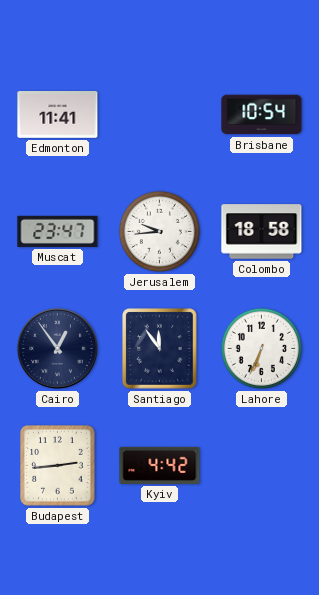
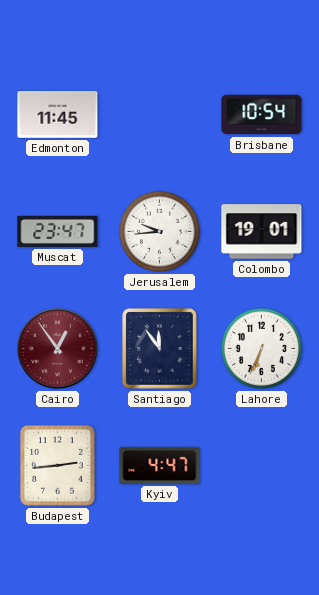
Edmonton: 11:41 -> 11:45
Colombo: 18:58 -> 19:01
Cairo dial: navy -> burgundy
Kyiv: 4:42 -> 4:47
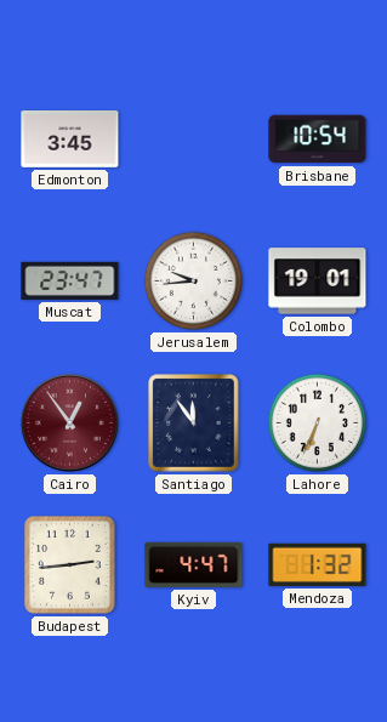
Edmonton: 11:45 -> 3:45
Mendoza: none -> 1:32
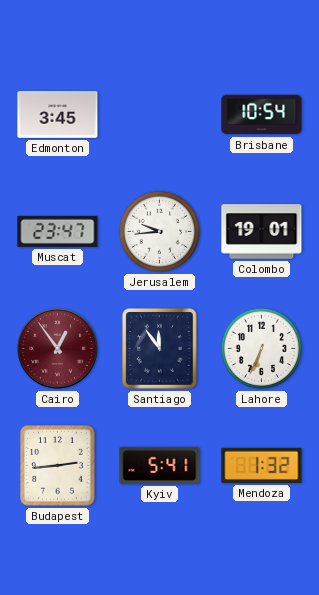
Kyiv: 4:47 -> 5:41
